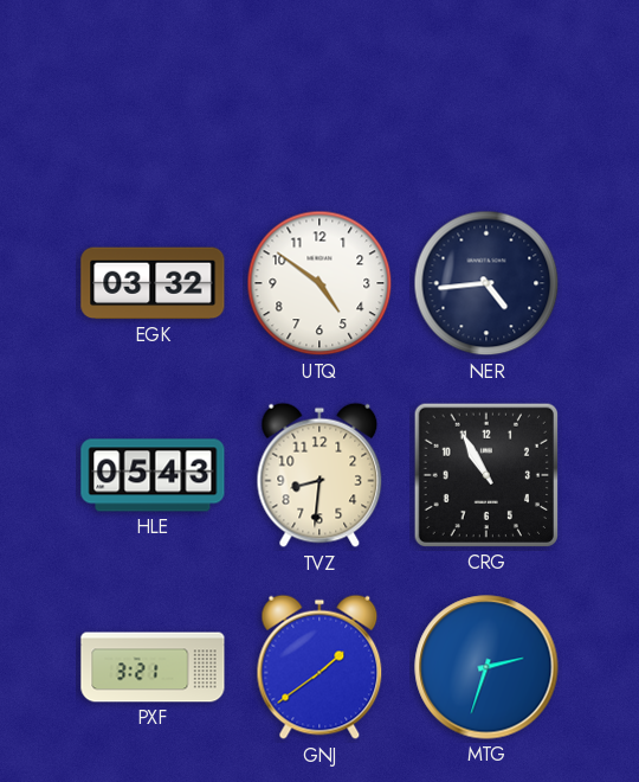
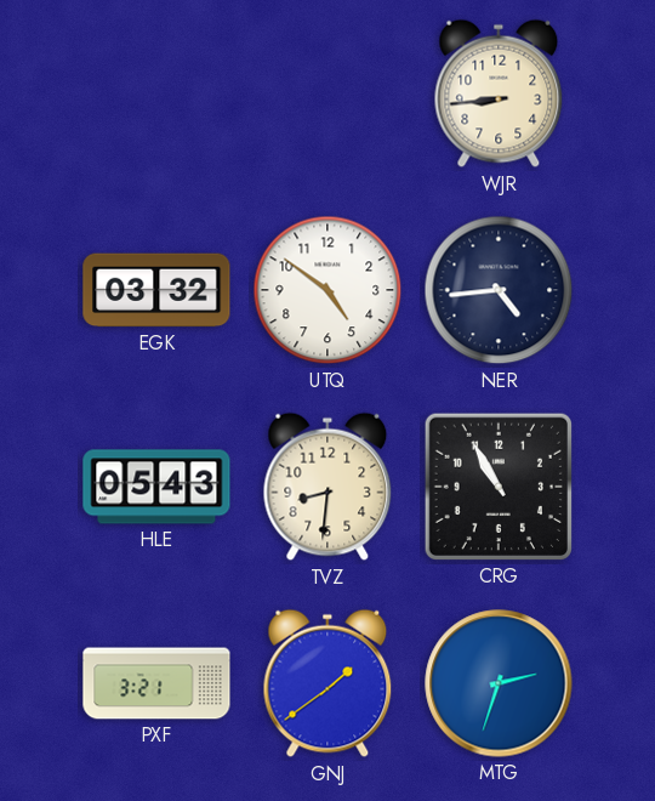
WJR: none -> 8:44
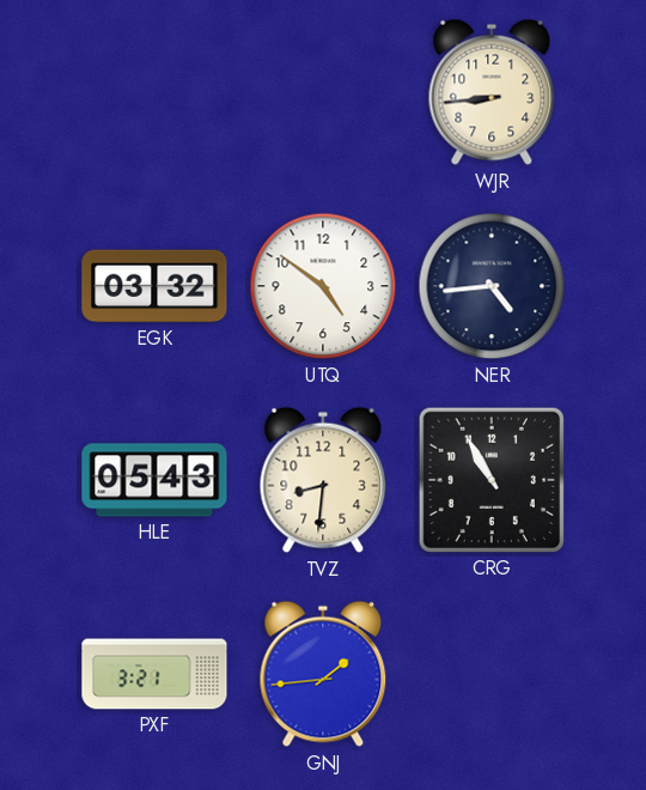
GNJ: 1:39 -> 1:44
MTG: 2:33 -> none
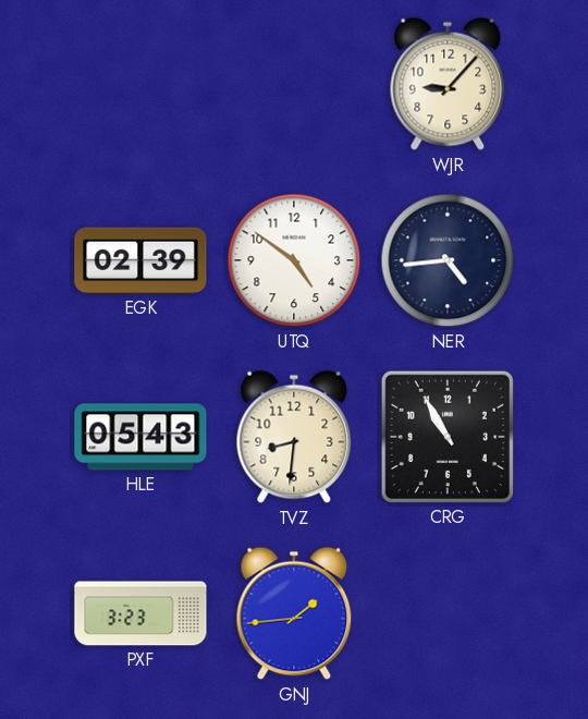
WJR: 8:44 -> 9:07
EGK: 03:32 -> 02:39
PXF: 3:21 -> 3:23
